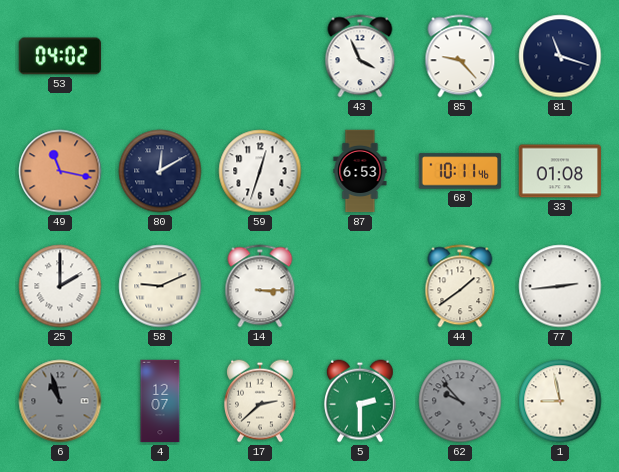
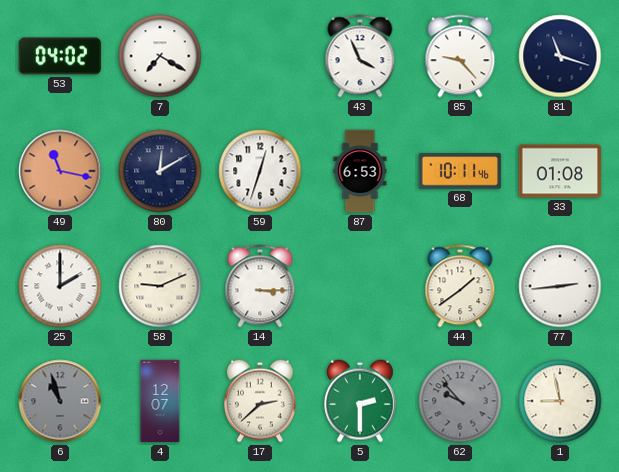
7: none -> 7:20
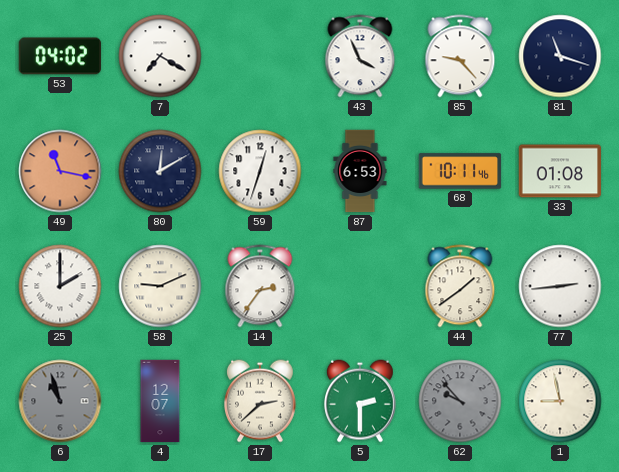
14: 3:15 -> 2:36
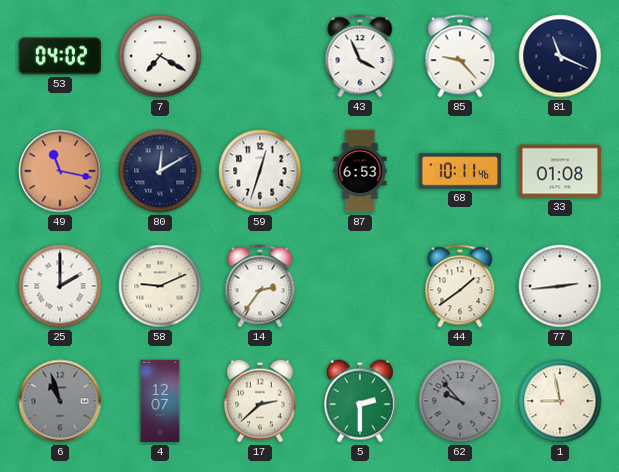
81: 11:18 -> 11:19
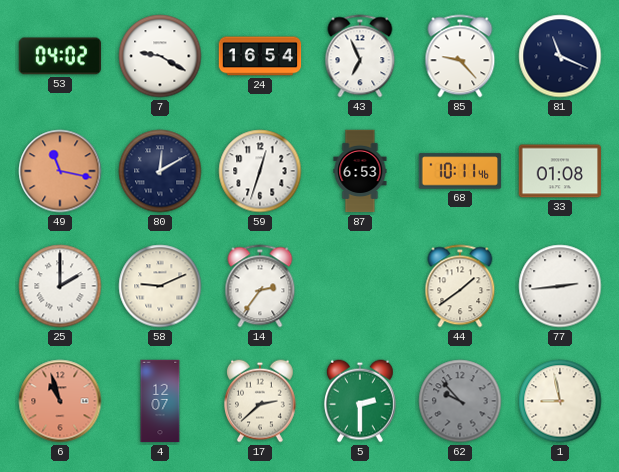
7: 7:20 -> 9:20
24: none -> 16:54
43: 3:56 -> 6:56
6 dial: grey -> salmon
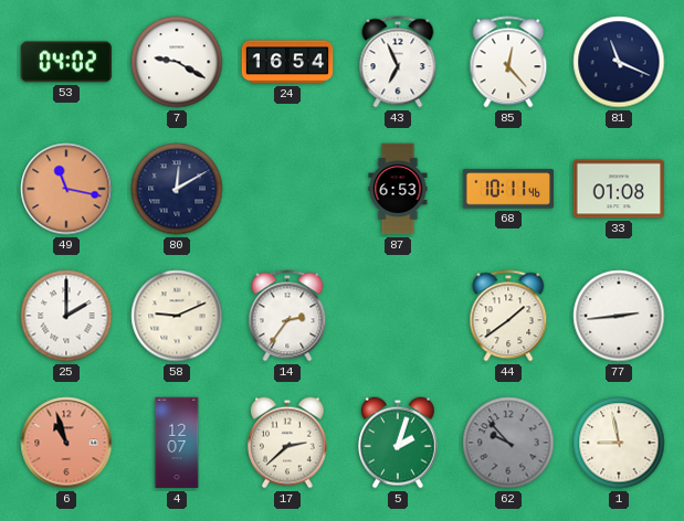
85: 9:23 -> 12:23
59: 12:33 -> none
5: 2:30 -> 2:03
